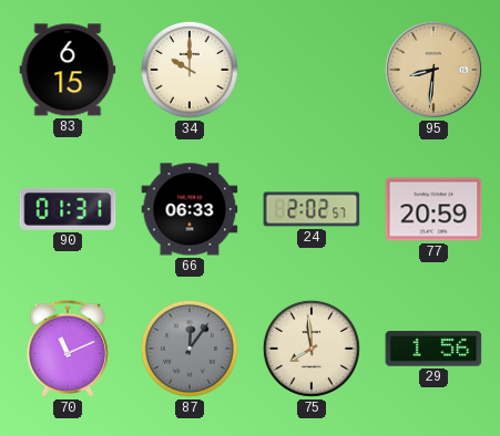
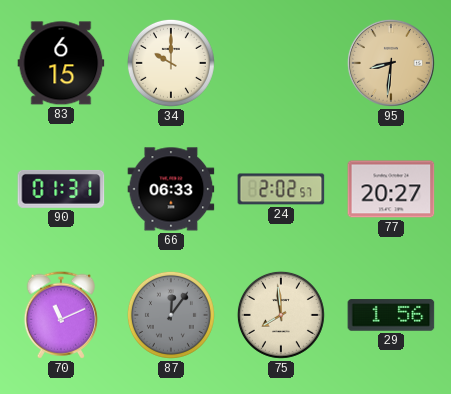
77: 20:59 -> 20:27
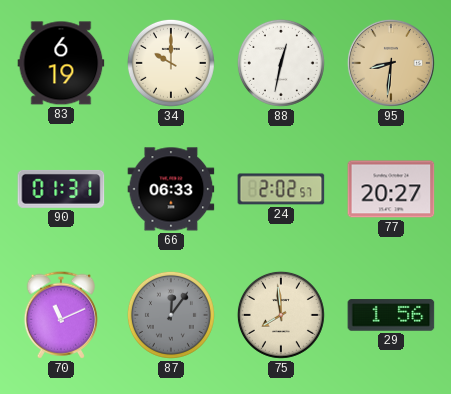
83: 6:15 -> 6:19
88: none -> 12:32
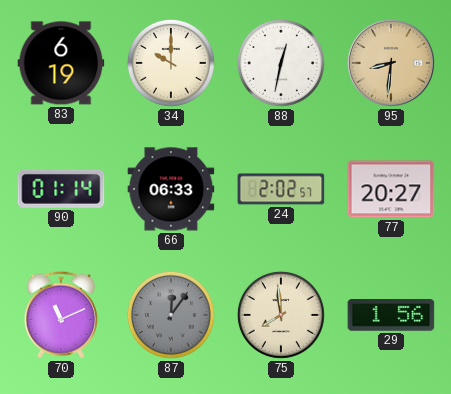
90: 01:31 -> 01:14
